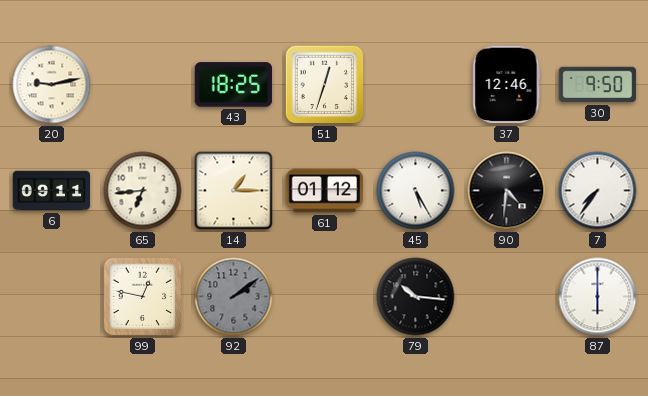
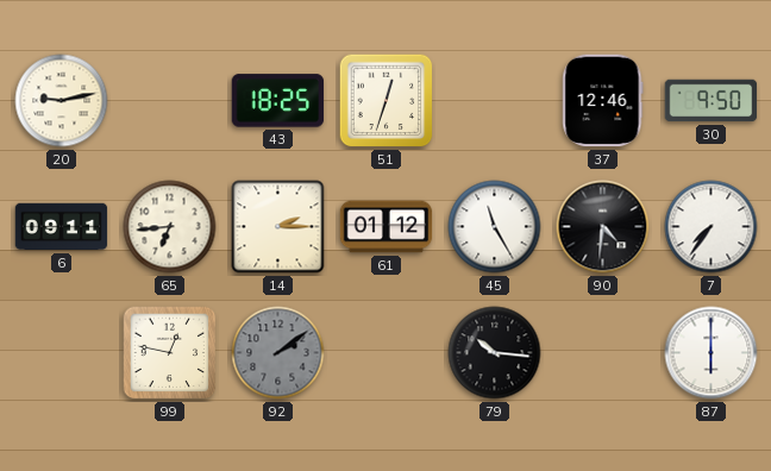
14: 1:15 -> 2:15
45: 5:25 -> 11:25
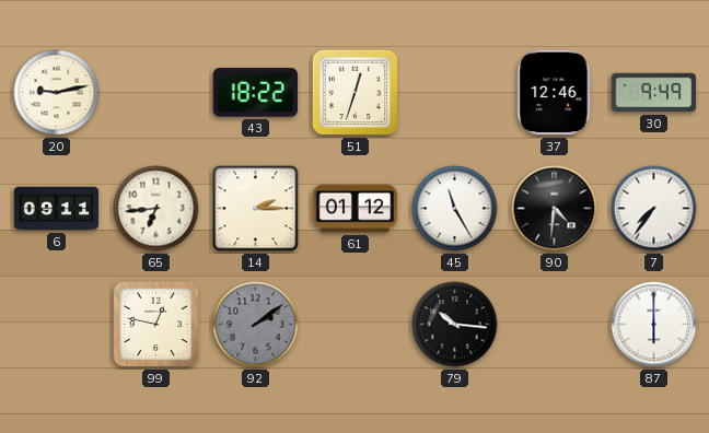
43: 18:25 -> 18:22
30: 9:50 -> 9:49
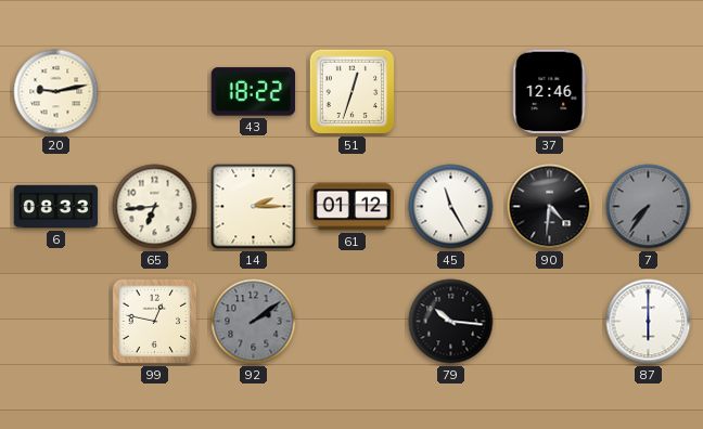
30: 9:49 -> none
6: 09:11 -> 08:33
7 dial: white -> grey
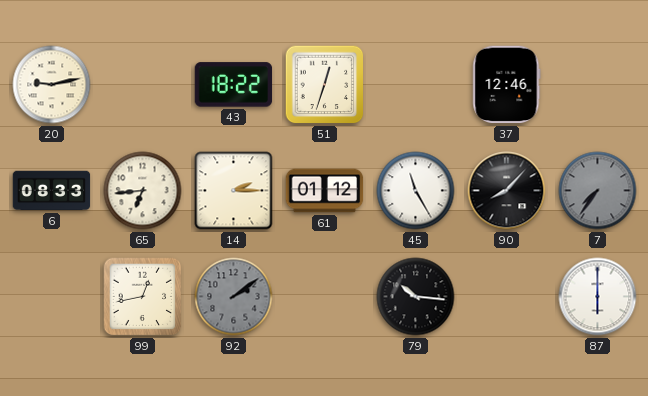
90: 4:31 -> 8:07
99: 12:47 -> 12:43
